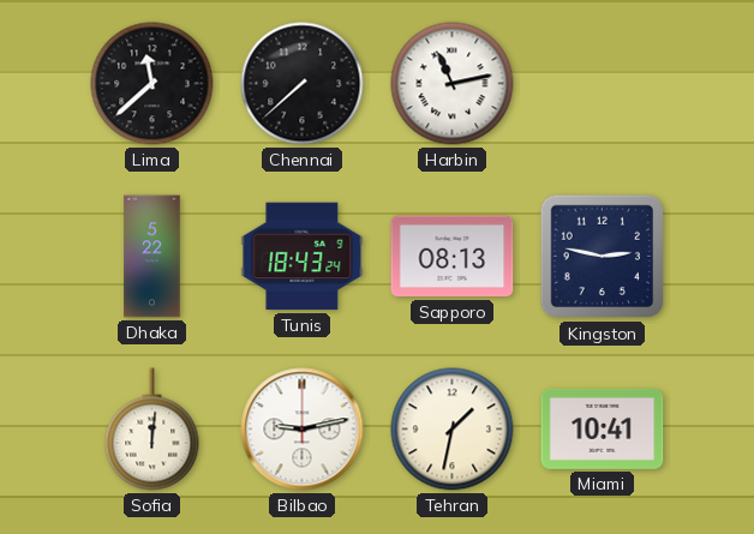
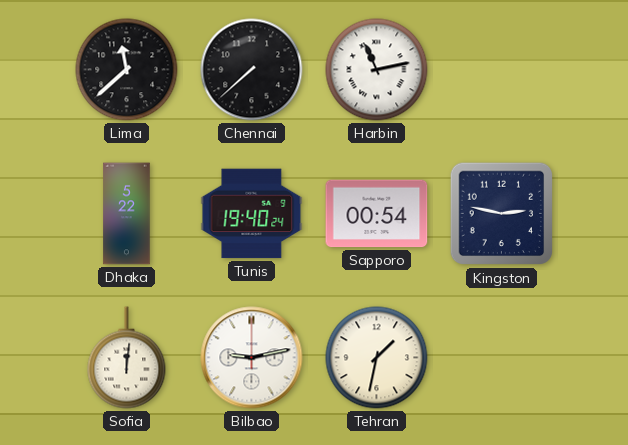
Tunis: 18:43 -> 19:40
Sapporo: 08:13 -> 00:54
Miami: 10:41 -> none
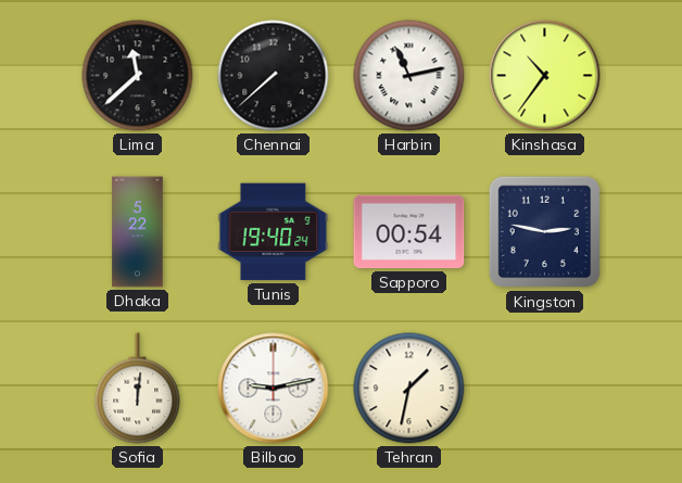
Kinshasa: none -> 10:36
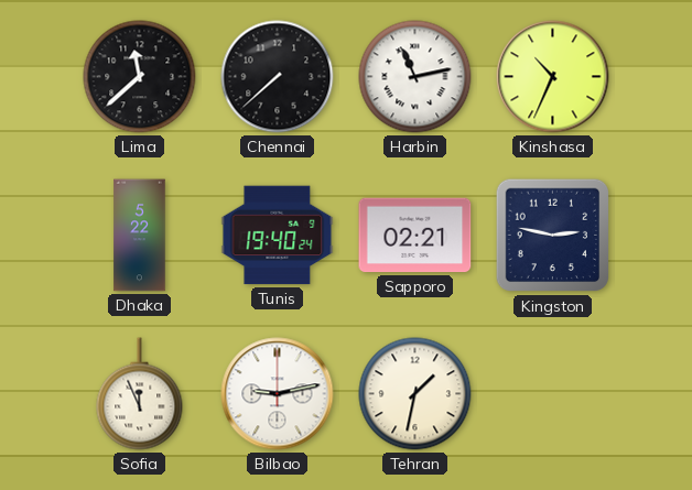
Kinshasa: 10:36 -> 10:34
Sapporo: 00:54 -> 02:21
Sofia: 12:01 -> 11:56
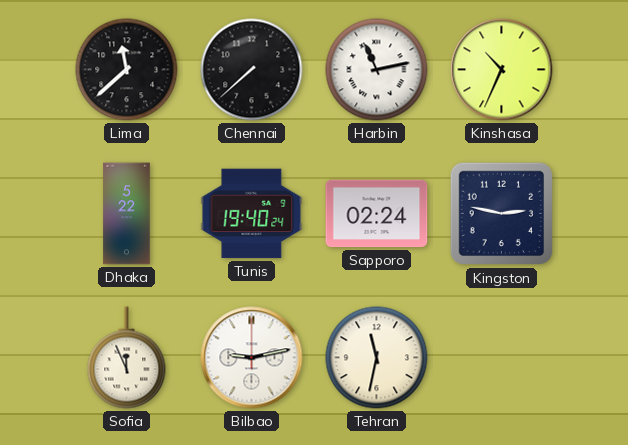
Sapporo: 02:21 -> 02:24
Tehran: 1:32 -> 11:32
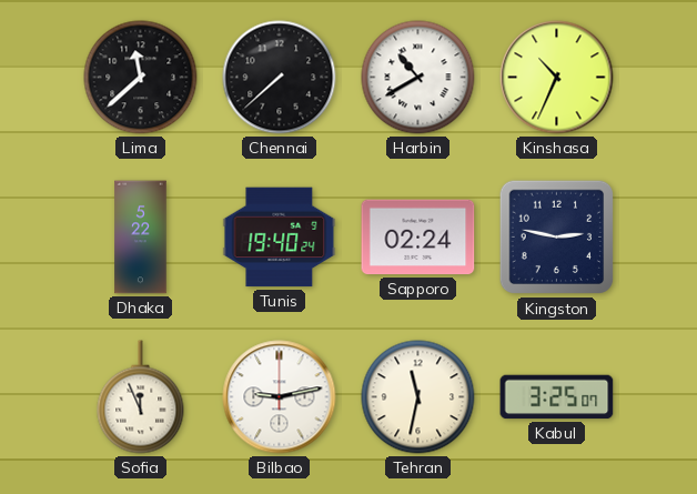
Harbin: 11:13 -> 10:40
Kabul: none -> 3:25
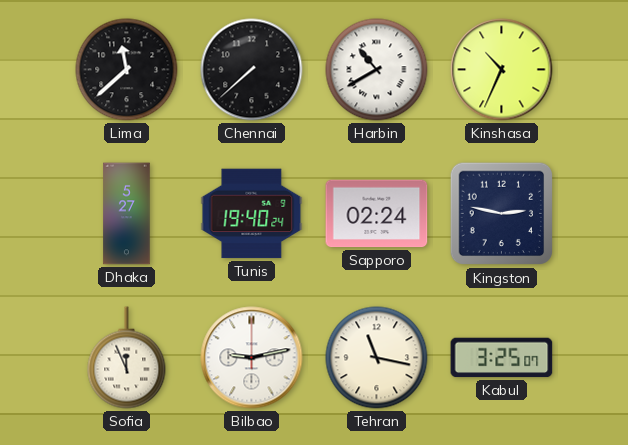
Dhaka: 5:22 -> 5:27
Tehran: 11:32 -> 11:17
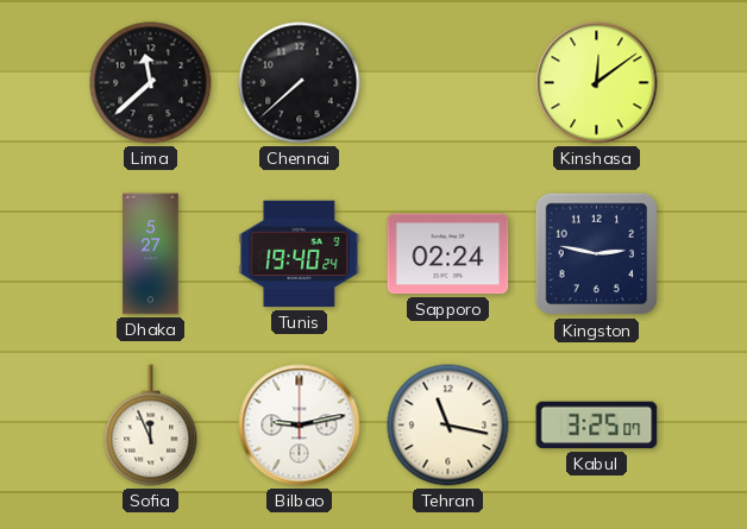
Harbin: 10:40 -> none
Kinshasa: 10:34 -> 12:09
